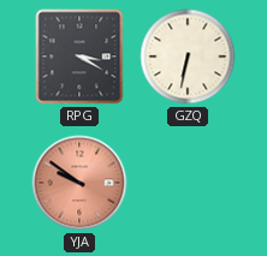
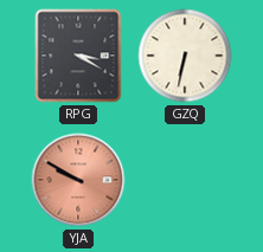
YJA: 9:51 -> 9:50
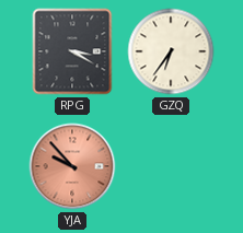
GZQ: 6:32 -> 6:36
YJA: 9:50 -> 9:53
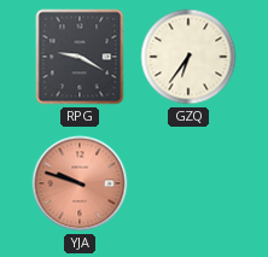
RPG: 3:20 -> 9:20
YJA: 9:53 -> 9:48
